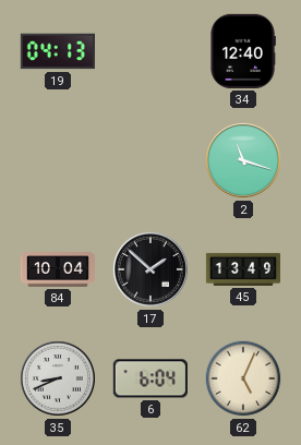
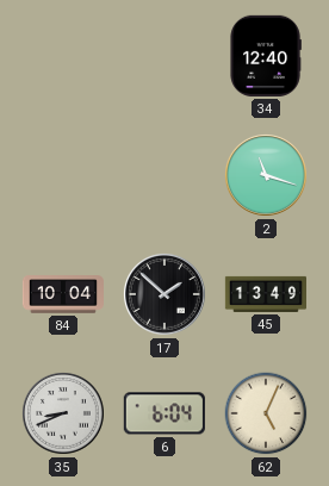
19: 04:13 -> none
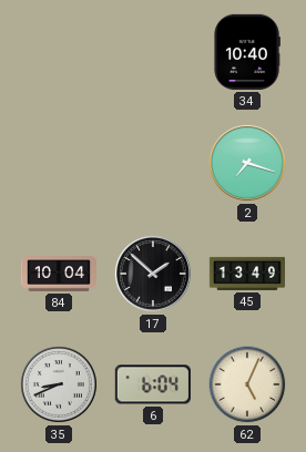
34: 12:40 -> 10:40
2: 11:18 -> 7:18
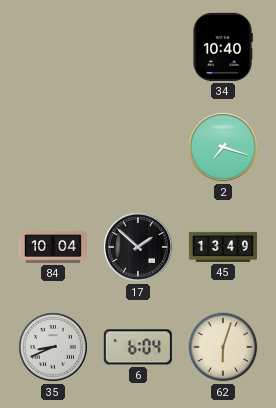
62: 5:04 -> 6:03
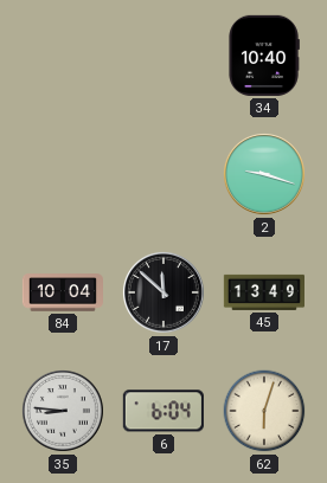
2: 7:18 -> 9:18
17: 1:52 -> 11:52
35: 8:41 -> 8:46
